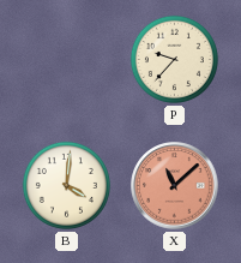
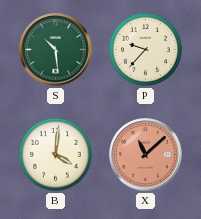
S: none -> 10:29
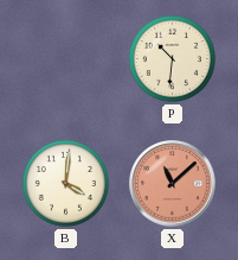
S: 10:29 -> none
P: 9:37 -> 10:31
